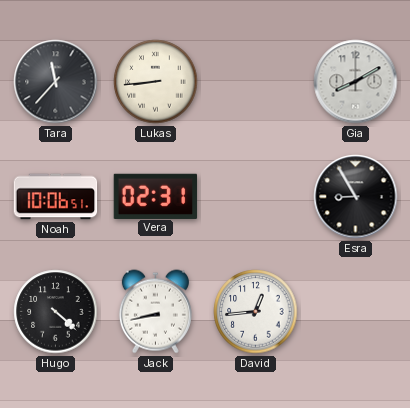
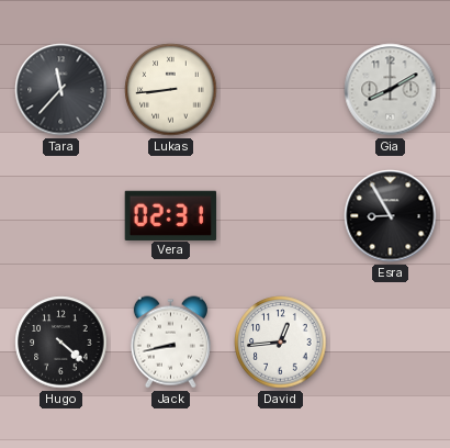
Noah: 10:06 -> none
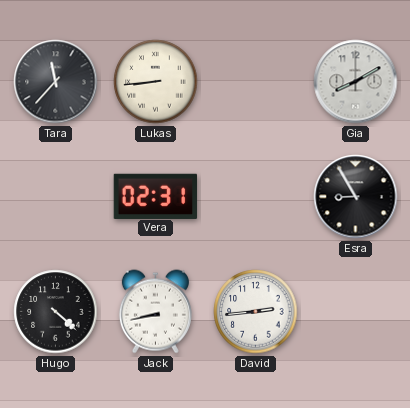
David: 12:44 -> 2:44
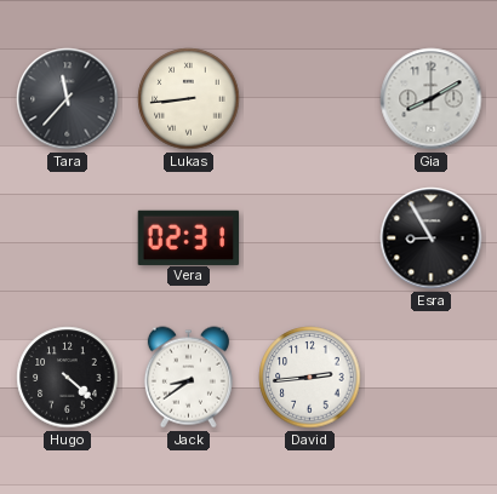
Jack: 8:43 -> 8:39
